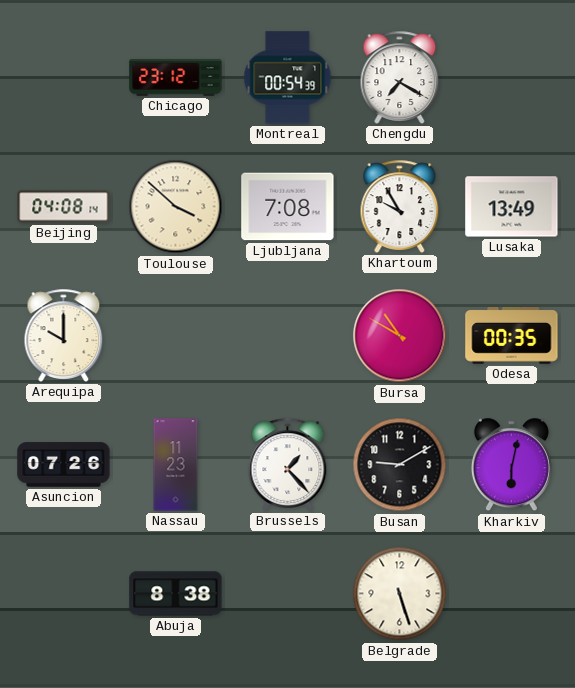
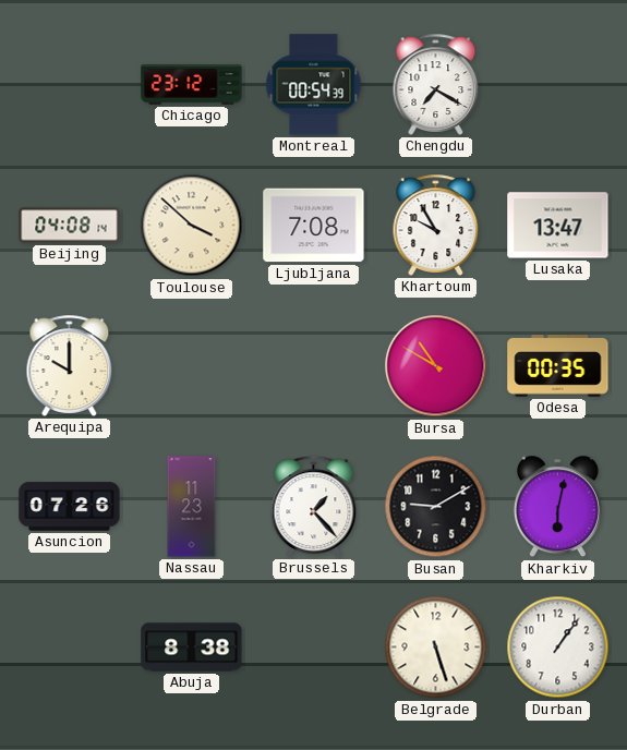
Lusaka: 13:49 -> 13:47
Durban: none -> 1:06
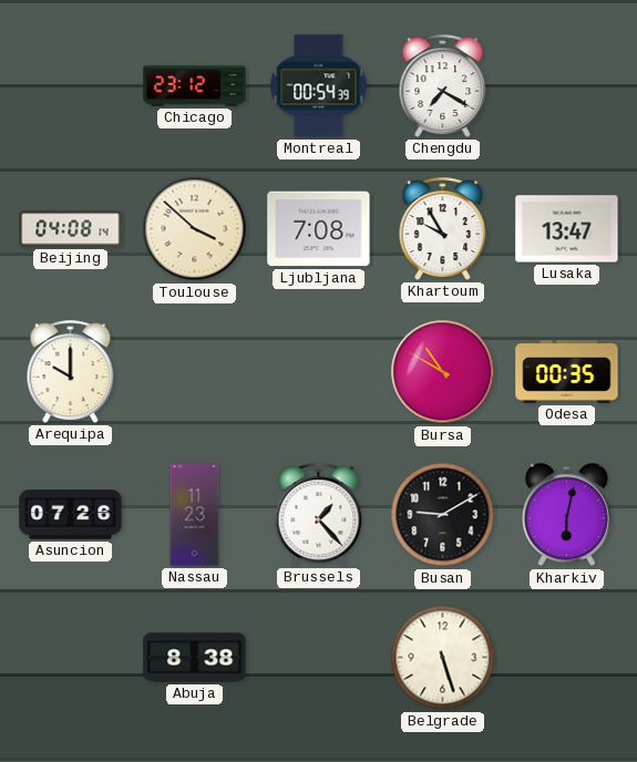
Durban: 1:06 -> none
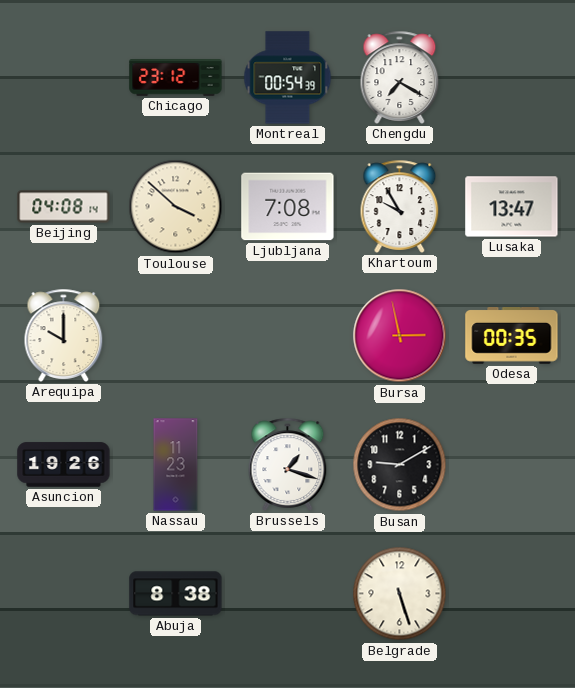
Bursa: 10:50 -> 2:58
Asuncion: 07:26 -> 19:26
Brussels: 1:23 -> 1:18
Kharkiv: 6:02 -> none
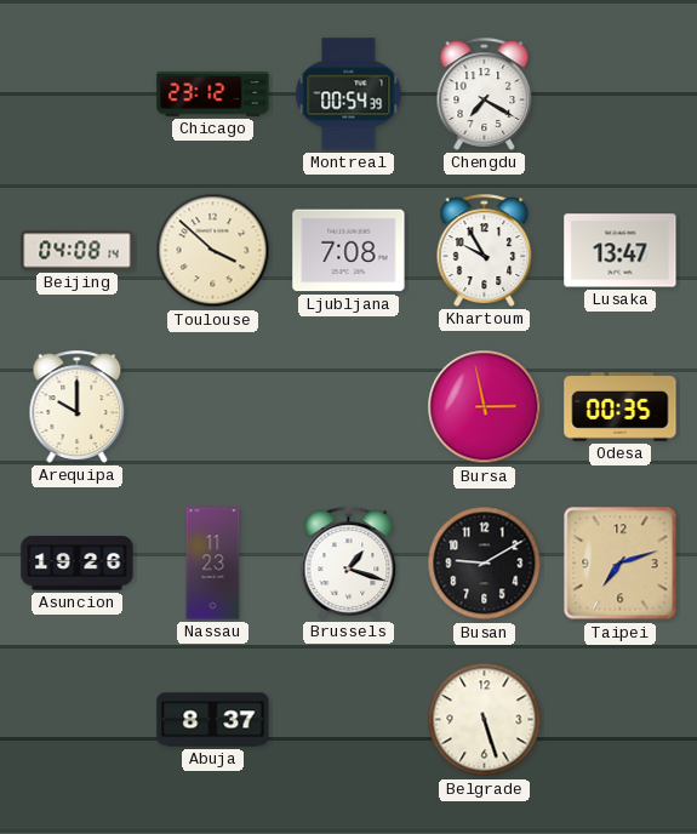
Taipei: none -> 7:12
Abuja: 8:38 -> 8:37
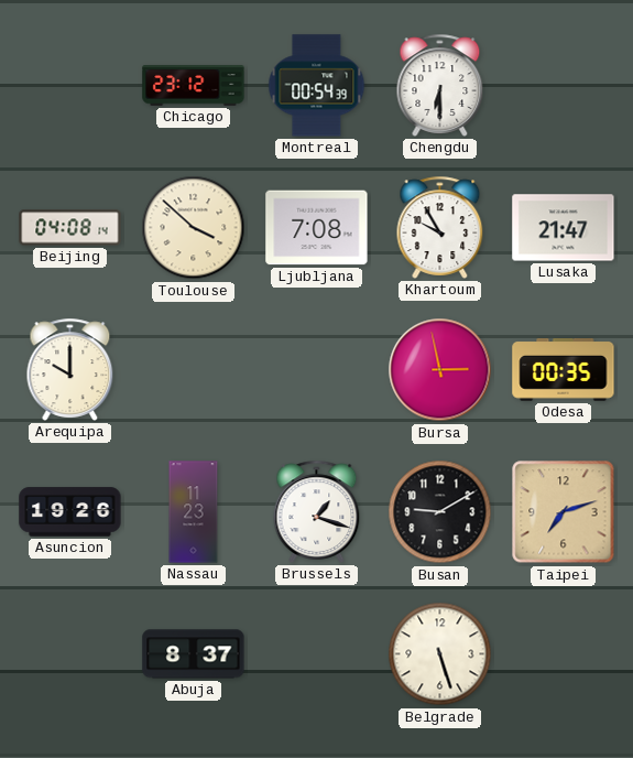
Chengdu: 7:20 -> 6:30
Lusaka: 13:47 -> 21:47
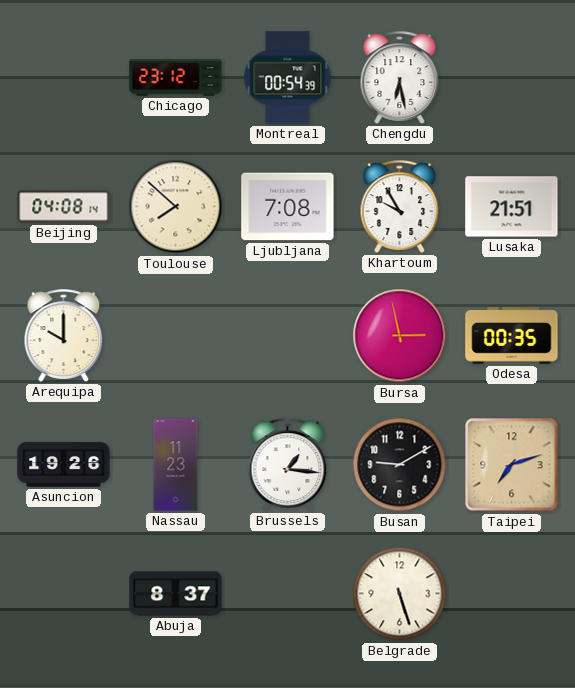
Chengdu: 6:30 -> 6:28
Toulouse: 3:52 -> 7:52
Lusaka: 21:47 -> 21:51
Brussels: 1:18 -> 1:16
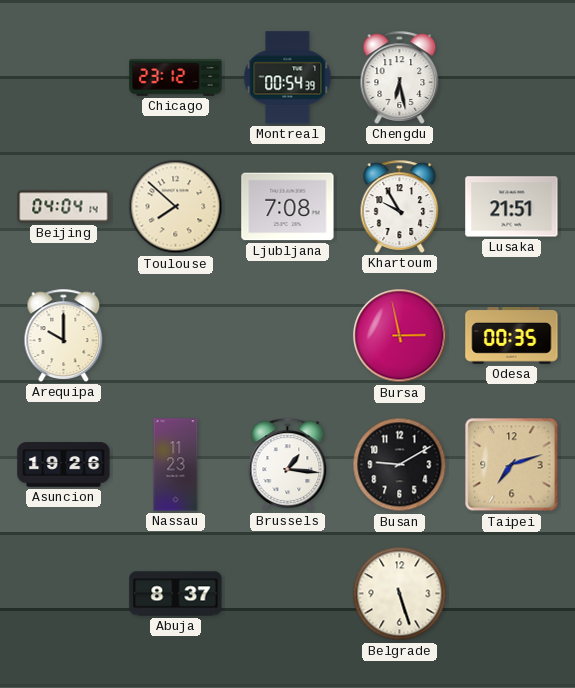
Beijing: 04:08 -> 04:04
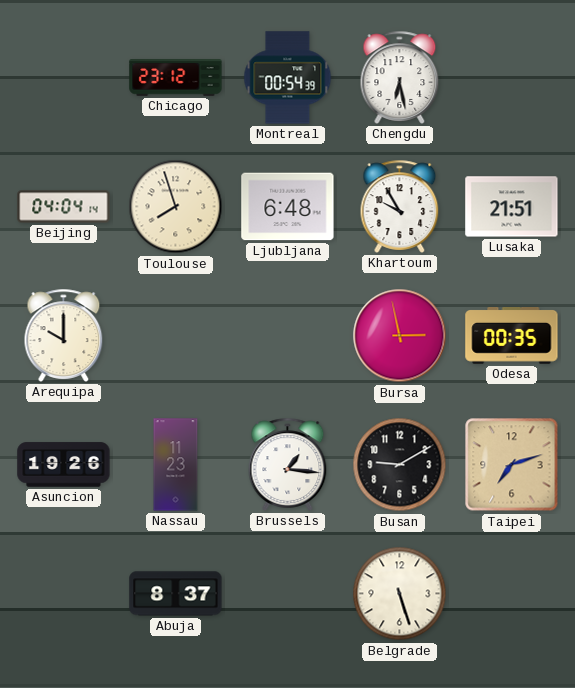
Toulouse: 7:52 -> 7:57
Ljubljana: 7:08 -> 6:48
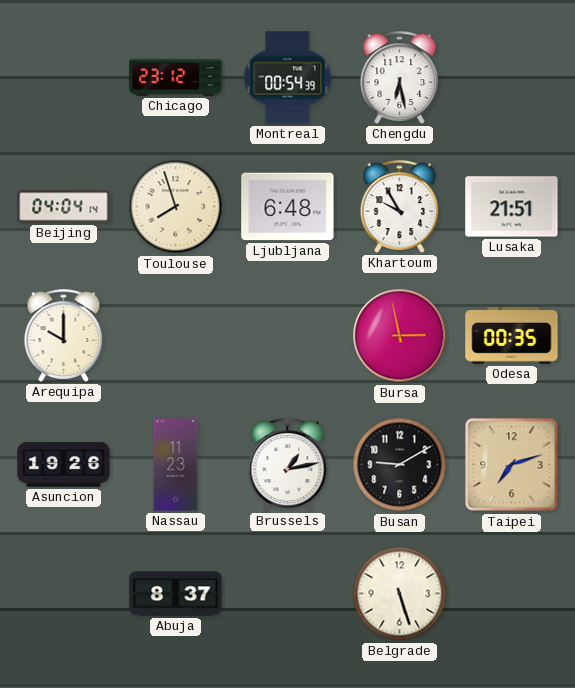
Brussels: 1:16 -> 1:13
